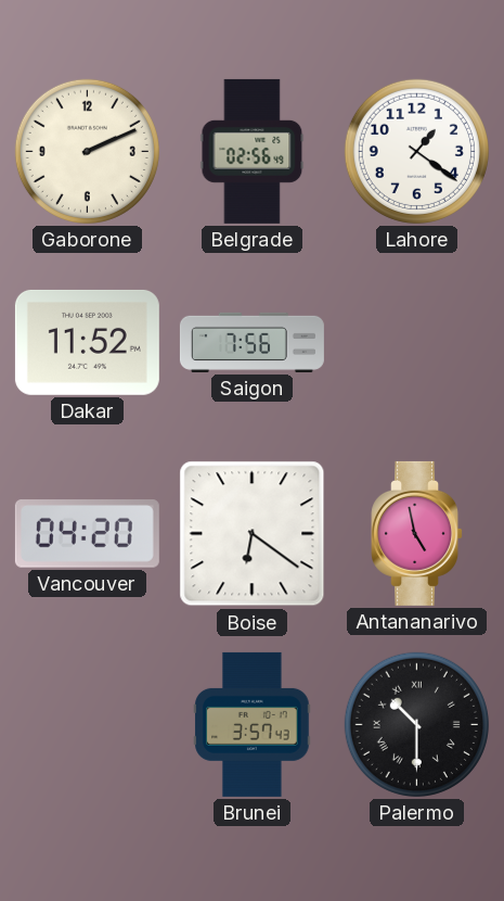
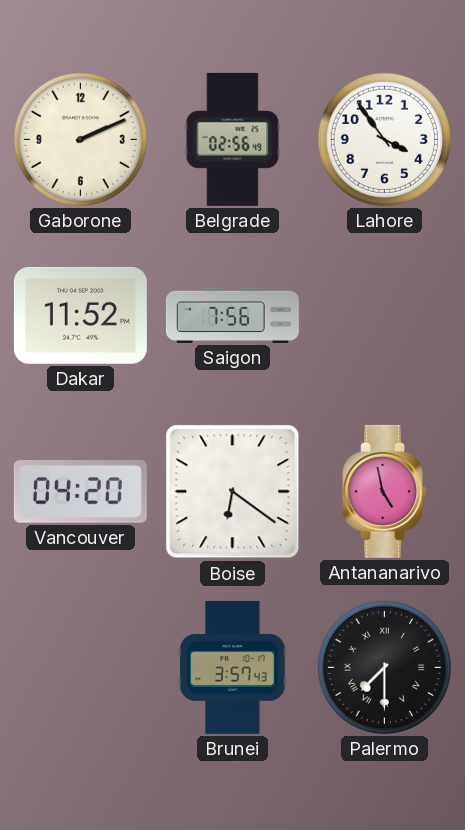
Lahore: 1:21 -> 3:54
Palermo: 10:30 -> 7:30
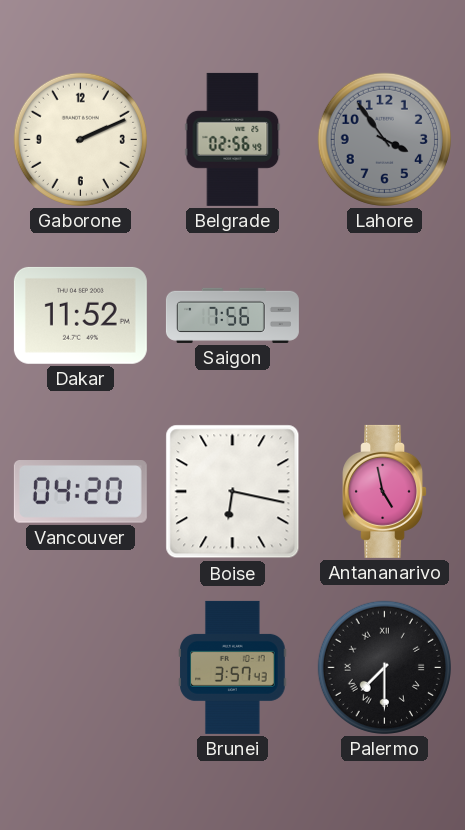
Lahore dial: white -> grey
Boise: 6:21 -> 6:17
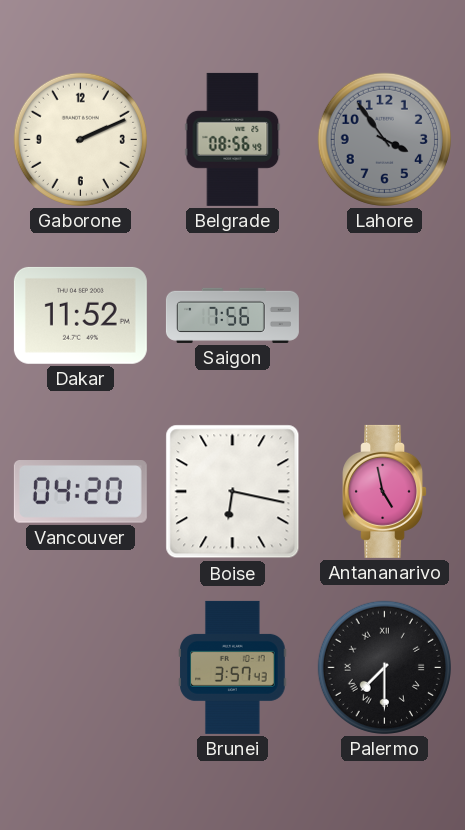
Belgrade: 02:56 -> 08:56
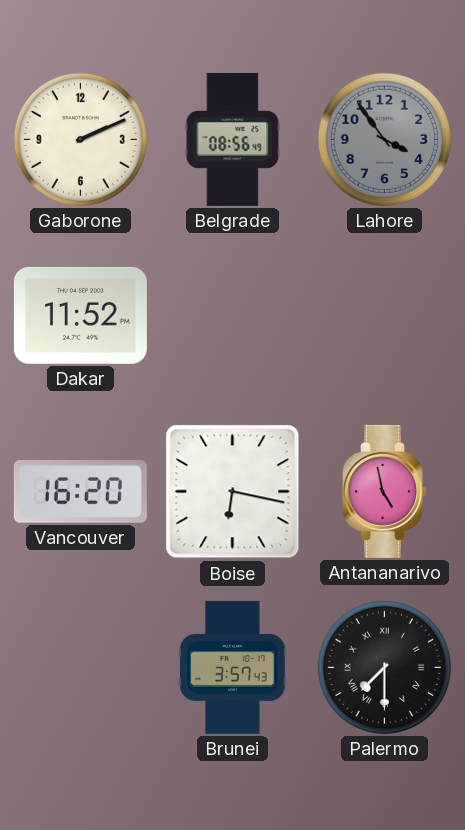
Saigon: 7:56 -> none
Vancouver: 04:20 -> 16:20
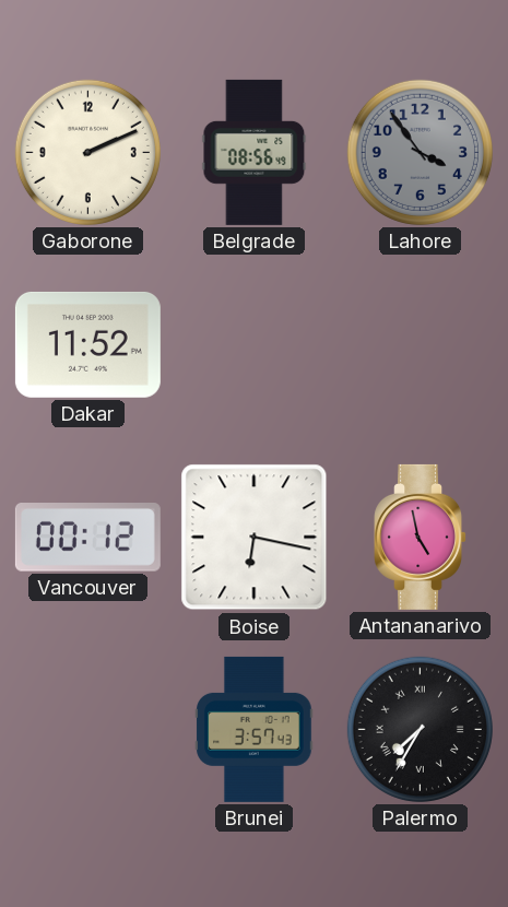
Vancouver: 16:20 -> 00:12
Palermo: 7:30 -> 7:35
